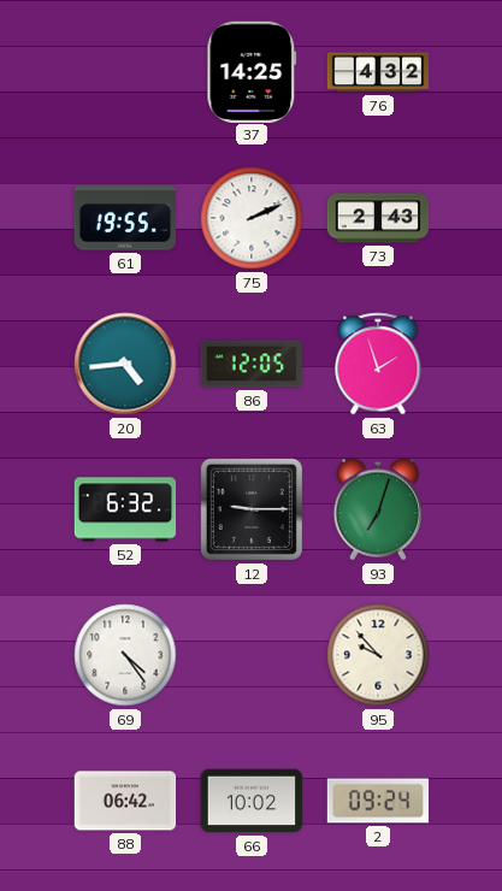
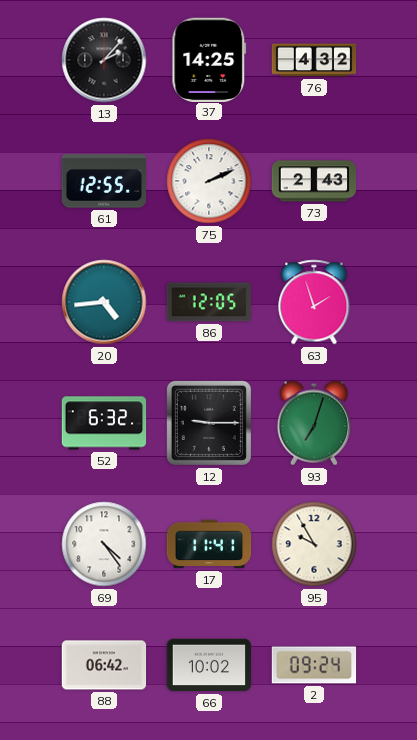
13: none -> 2:07
61: 19:55 -> 12:55
17: none -> 11:41
95: 9:53 -> 9:55
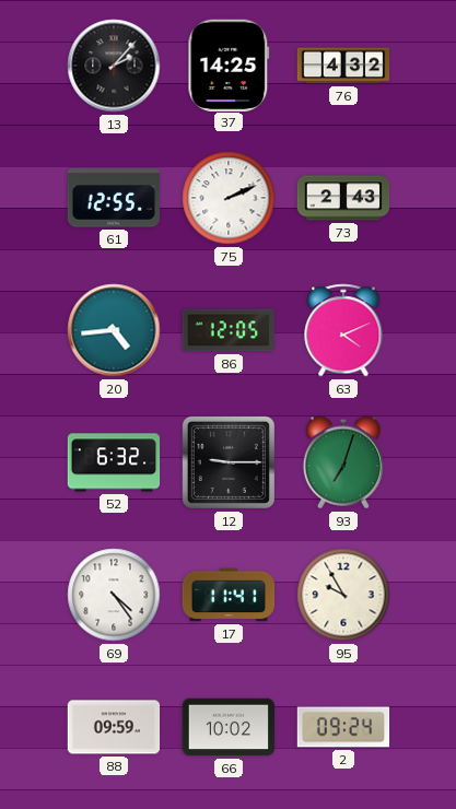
63: 1:57 -> 4:11
88: 06:42 -> 09:59
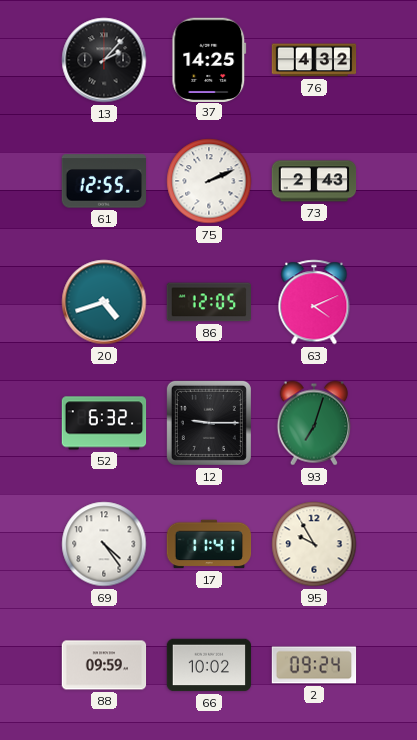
20: 4:44 -> 4:42
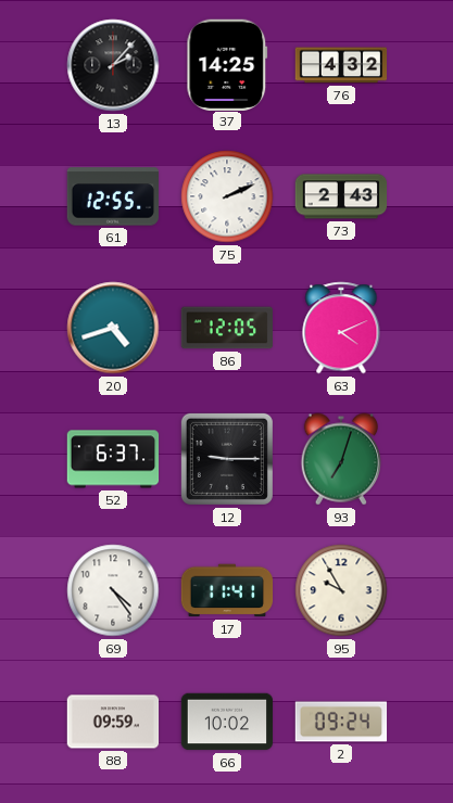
52: 6:32 -> 6:37
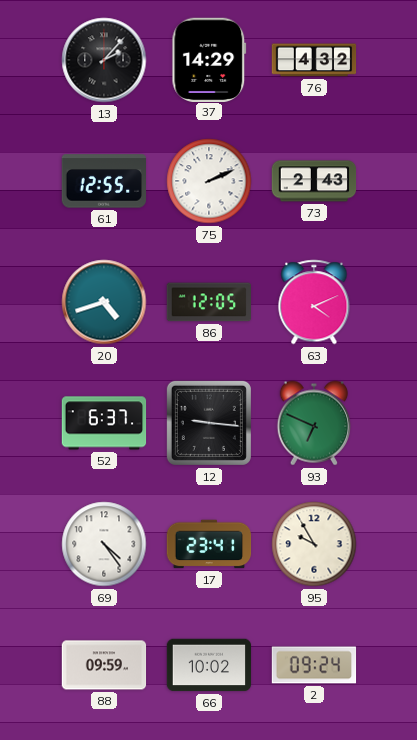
37: 14:25 -> 14:29
12: 9:15 -> 9:16
93: 7:03 -> 6:49
17: 11:41 -> 23:41
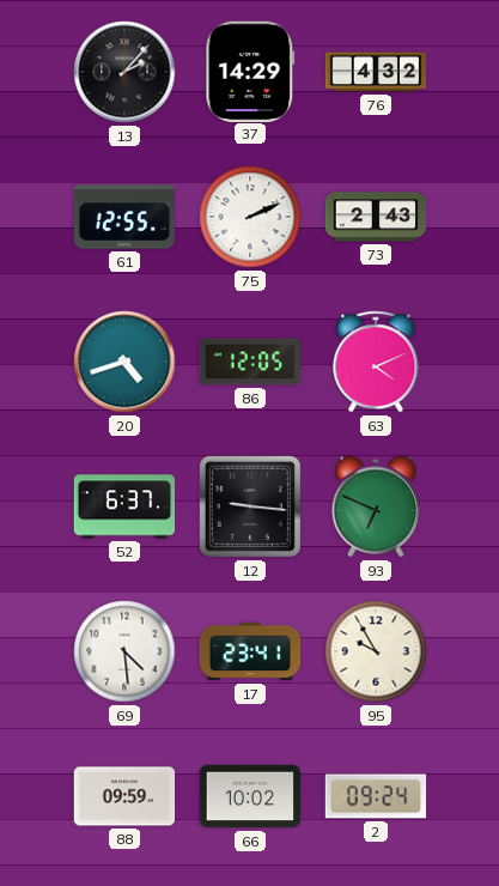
69: 4:24 -> 4:29
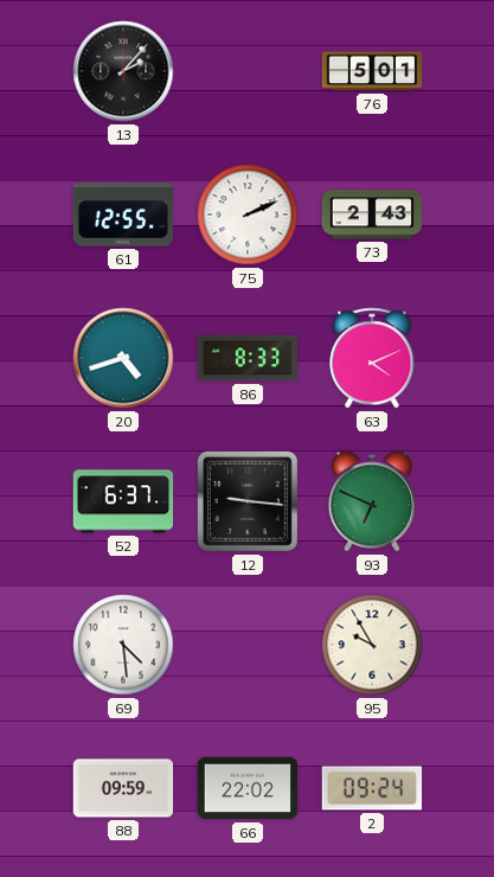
37: 14:29 -> none
76: 4:32 -> 5:01
86: 12:05 -> 8:33
17: 23:41 -> none
66: 10:02 -> 22:02
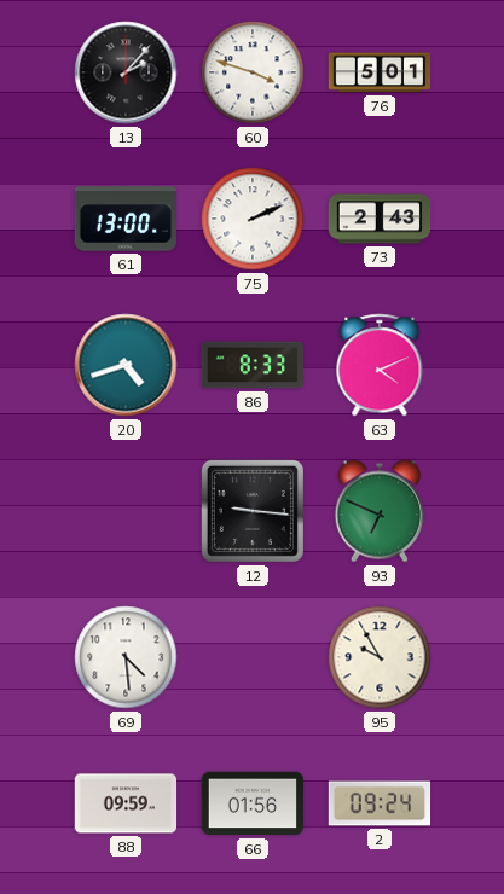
60: none -> 3:48
61: 12:55 -> 13:00
52: 6:37 -> none
66: 22:02 -> 01:56
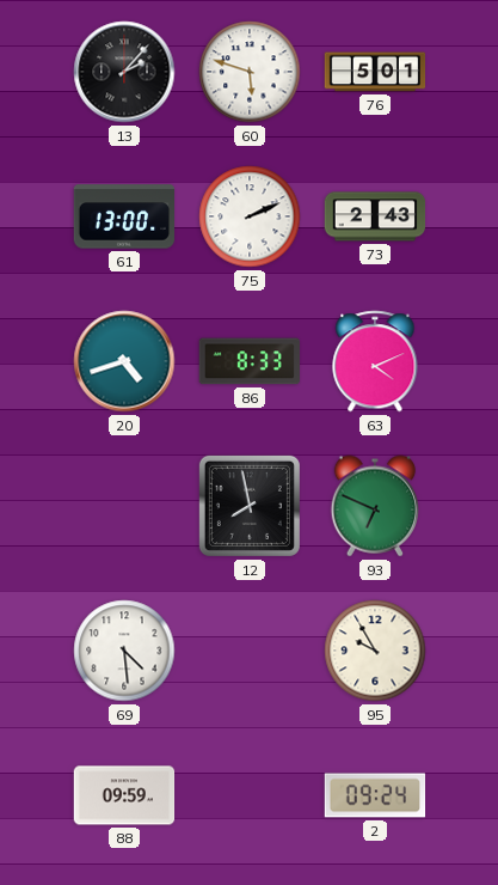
60: 3:48 -> 5:48
12: 9:16 -> 7:58
66: 01:56 -> none
